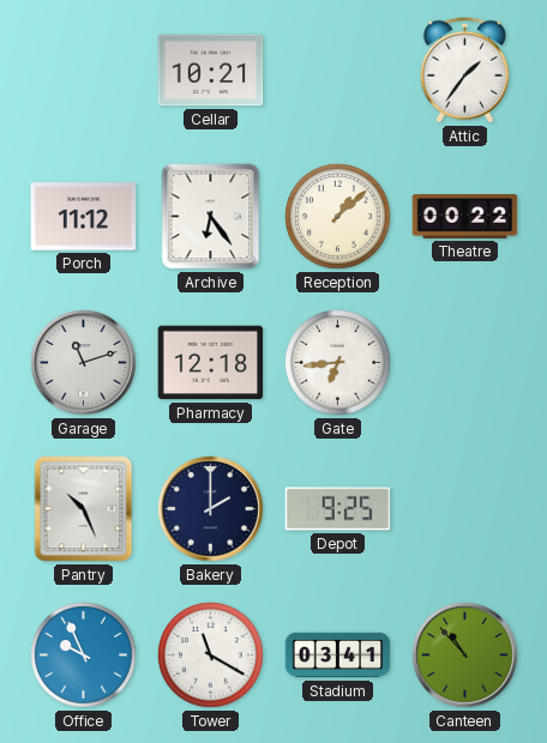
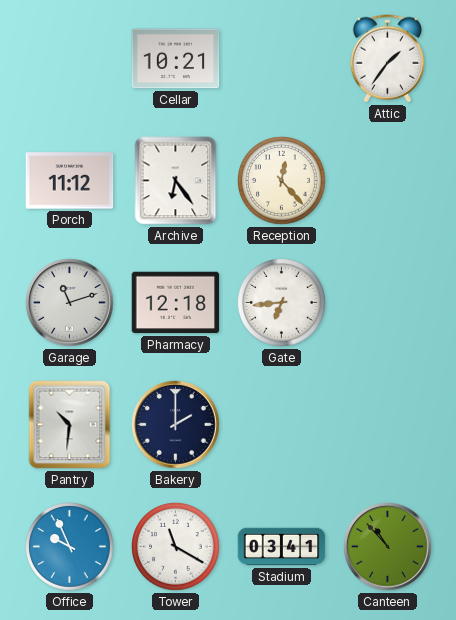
Reception: 1:08 -> 12:23
Theatre: 00:22 -> none
Pantry: 10:26 -> 10:31
Depot: 9:25 -> none
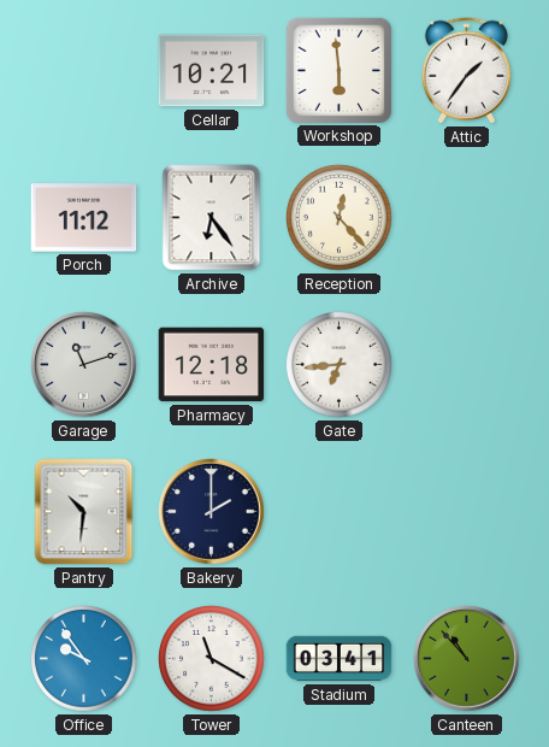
Workshop: none -> 5:59
Office: 9:56 -> 9:54
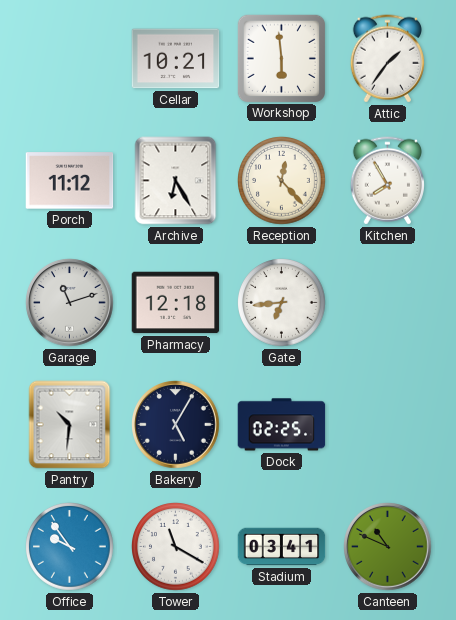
Archive: 6:24 -> 6:25
Kitchen: none -> 7:55
Bakery: 2:00 -> 5:05
Dock: none -> 02:25
Canteen: 10:53 -> 10:49
